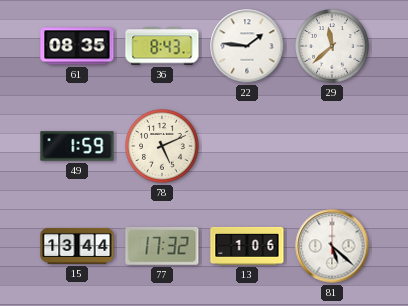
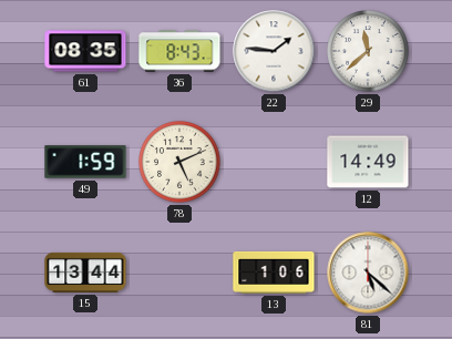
12: none -> 14:49
77: 17:32 -> none
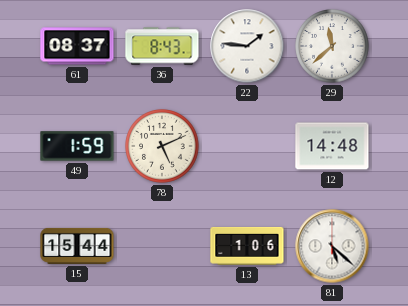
61: 08:35 -> 08:37
12: 14:49 -> 14:48
15: 13:44 -> 15:44
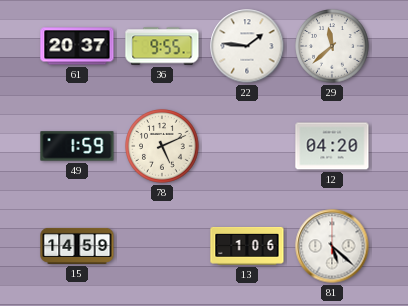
61: 08:37 -> 20:37
36: 8:43 -> 9:55
12: 14:48 -> 04:20
15: 15:44 -> 14:59
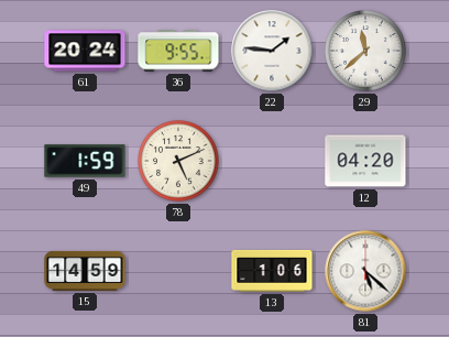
61: 20:37 -> 20:24
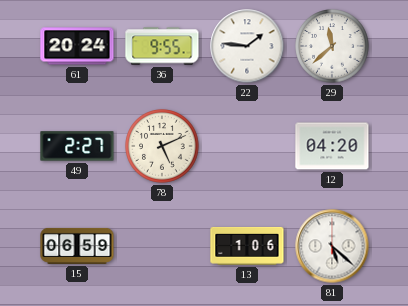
49: 1:59 -> 2:27
15: 14:59 -> 06:59
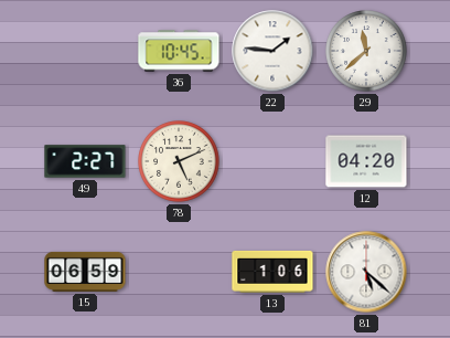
61: 20:24 -> none
36: 9:55 -> 10:45
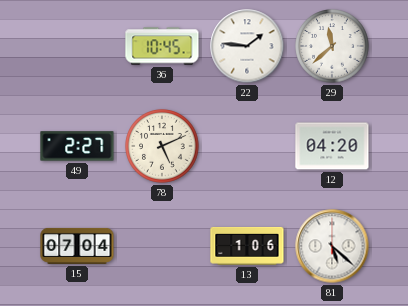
15: 06:59 -> 07:04
